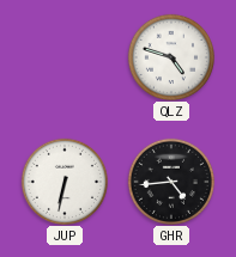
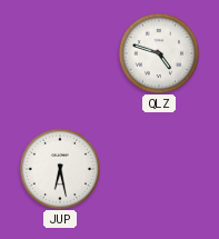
JUP: 6:32 -> 6:28
GHR: 4:44 -> none
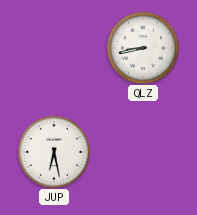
QLZ: 4:48 -> 8:43
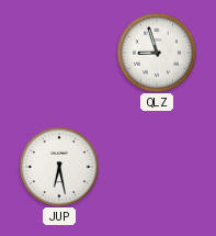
QLZ: 8:43 -> 8:57
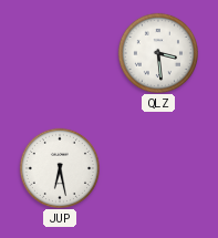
QLZ: 8:57 -> 3:29
